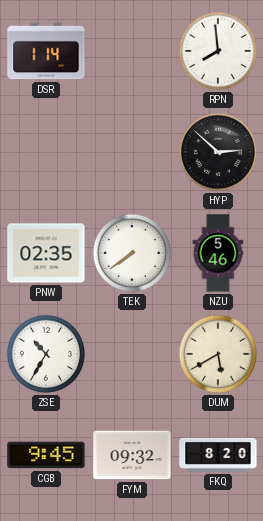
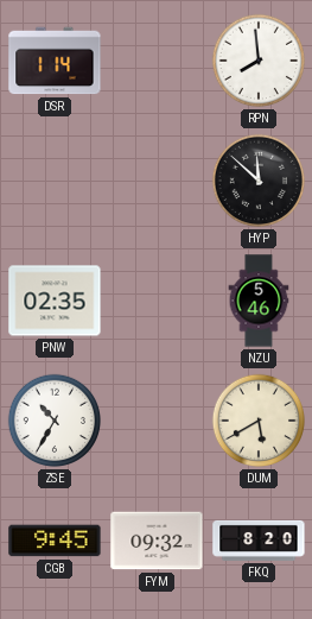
HYP: 2:52 -> 11:52
TEK: 7:39 -> none
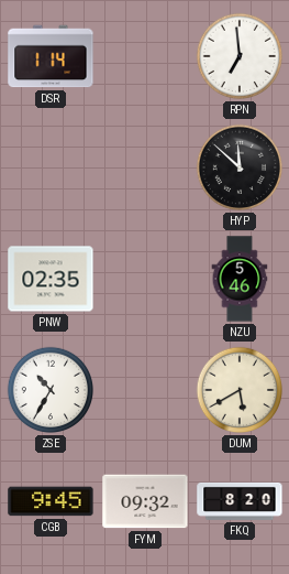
RPN: 7:59 -> 6:59
